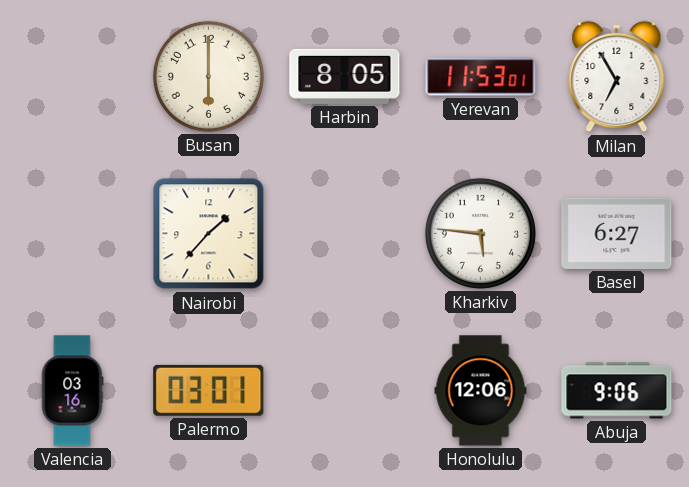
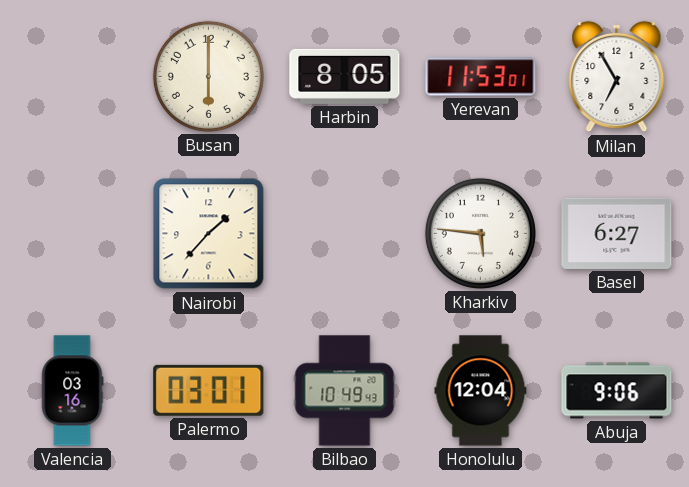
Bilbao: none -> 10:49
Honolulu: 12:06 -> 12:04
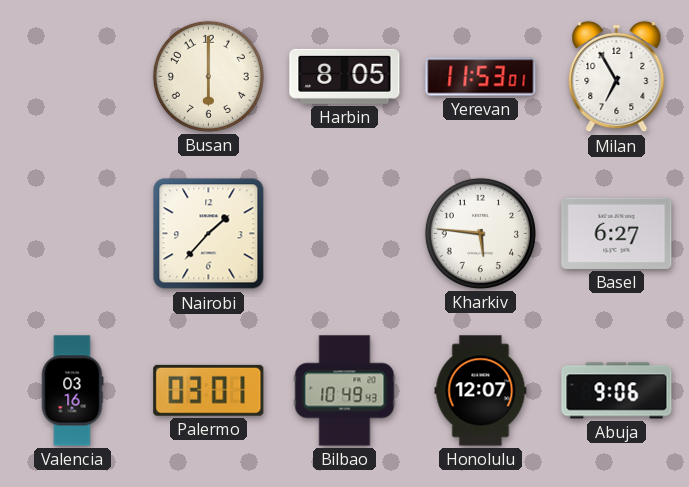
Honolulu: 12:04 -> 12:07
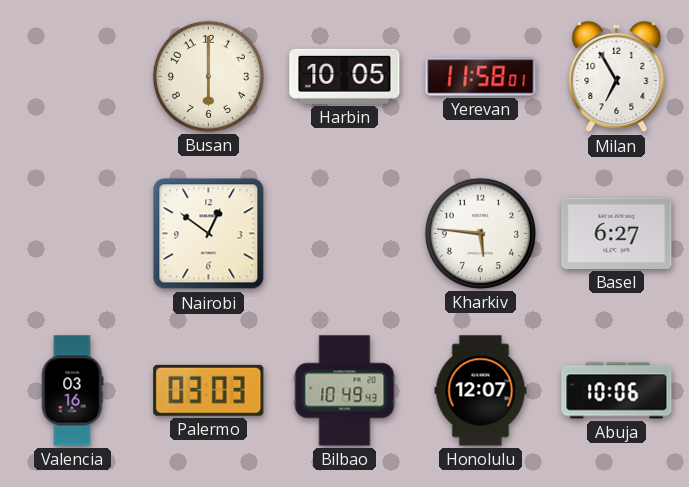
Harbin: 8:05 -> 10:05
Yerevan: 11:53 -> 11:58
Nairobi: 1:37 -> 12:51
Palermo: 03:01 -> 03:03
Abuja: 9:06 -> 10:06
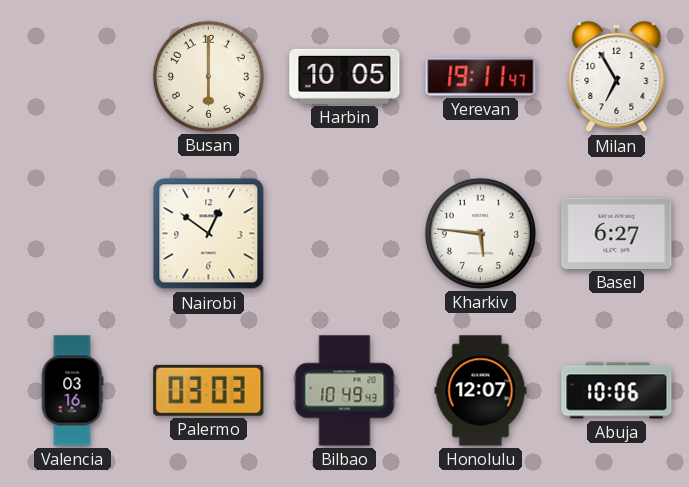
Yerevan: 11:58 -> 19:11
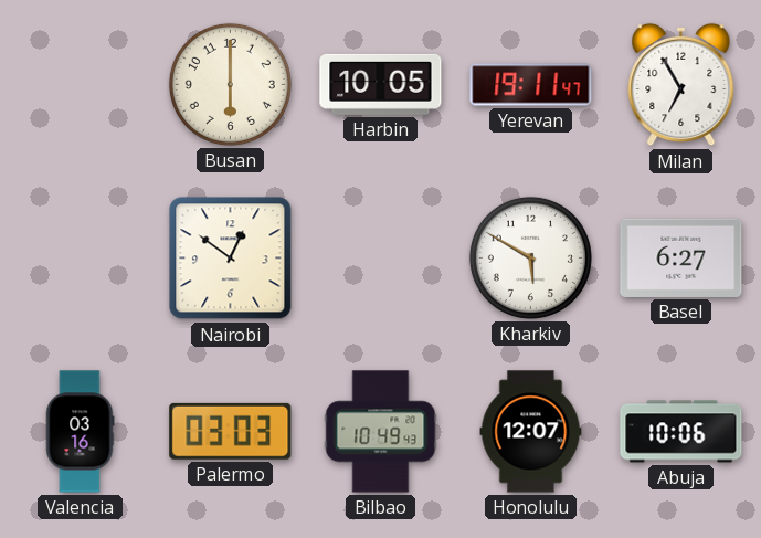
Kharkiv: 5:46 -> 5:50
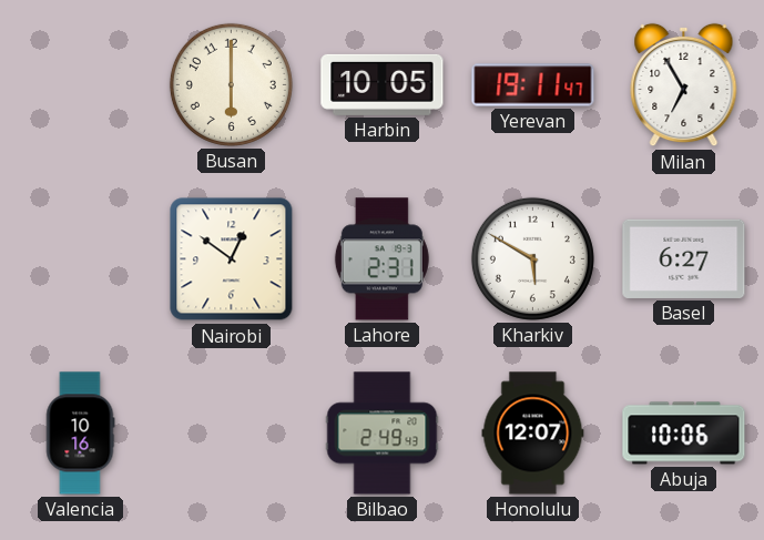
Lahore: none -> 2:31
Valencia: 03:16 -> 10:16
Palermo: 03:03 -> none
Bilbao: 10:49 -> 2:49
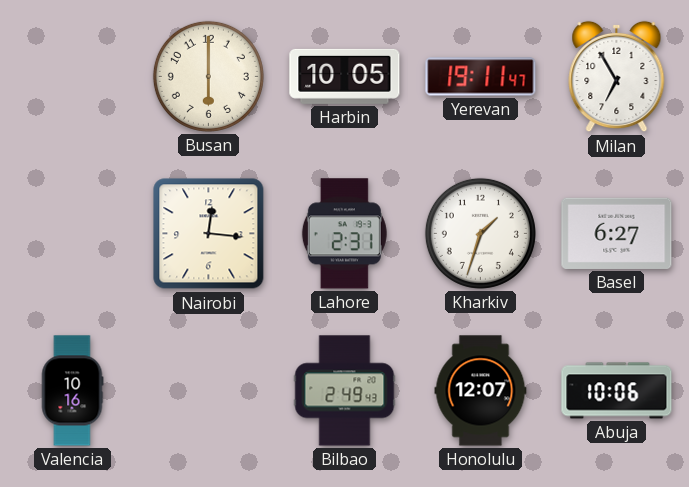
Nairobi: 12:51 -> 12:16
Kharkiv: 5:50 -> 1:33
